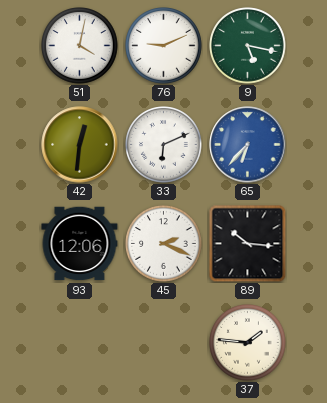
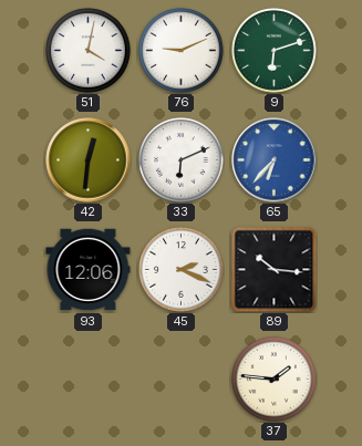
9: 5:17 -> 6:12
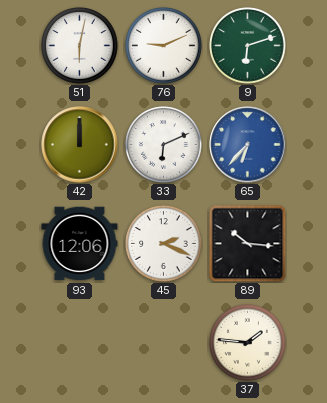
51: 4:02 -> 6:02
42: 12:31 -> 12:00
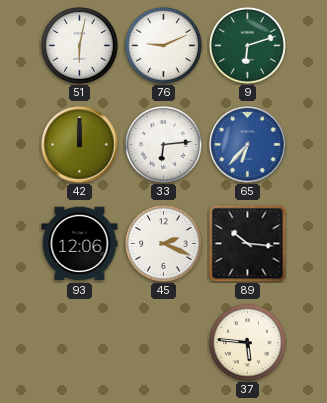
33: 6:11 -> 6:14
37: 1:46 -> 5:46
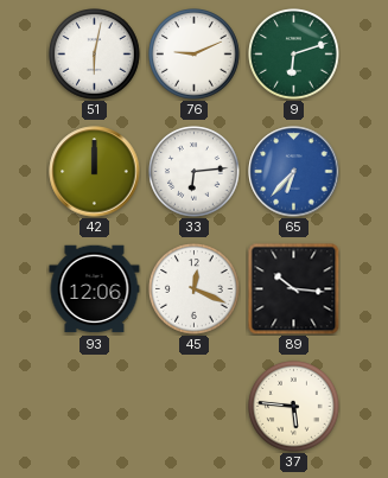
45: 2:19 -> 12:19
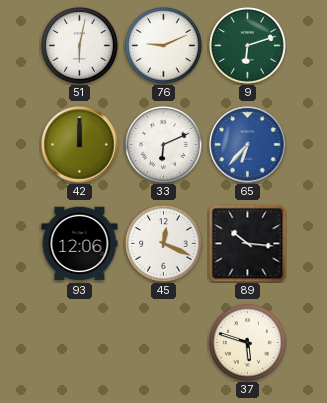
33: 6:14 -> 6:11
37: 5:46 -> 5:48
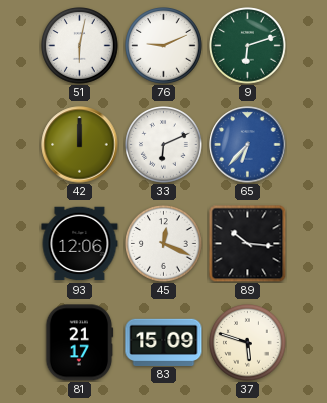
81: none -> 21:17
83: none -> 15:09
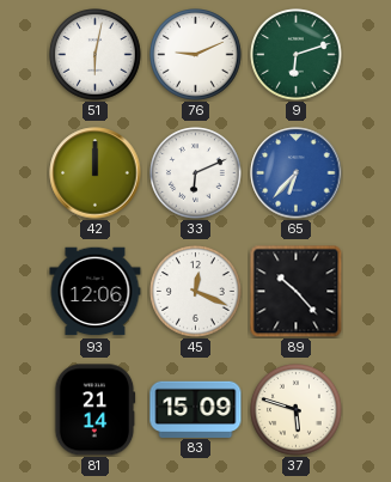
89: 10:16 -> 10:23
81: 21:17 -> 21:14
